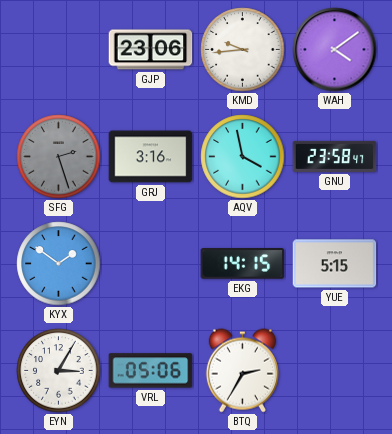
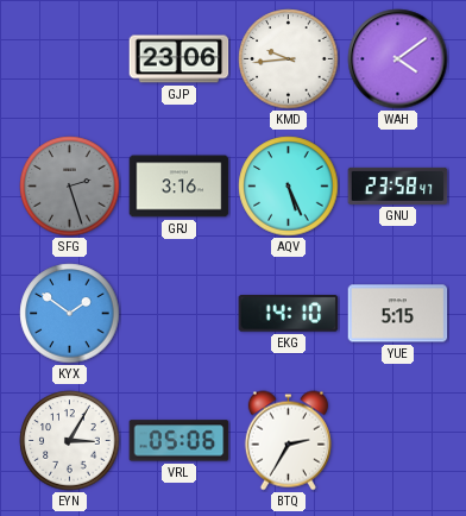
AQV: 3:58 -> 5:26
EKG: 14:15 -> 14:10
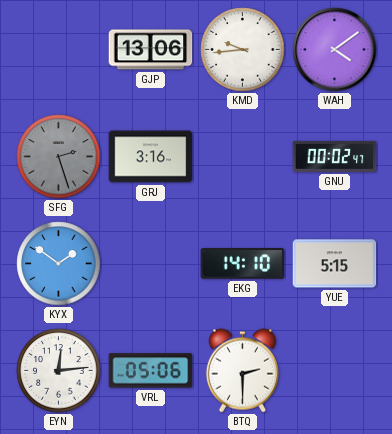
GJP: 23:06 -> 13:06
AQV: 5:26 -> none
GNU: 23:58 -> 00:02
EYN: 3:05 -> 12:14
BTQ: 2:35 -> 2:30
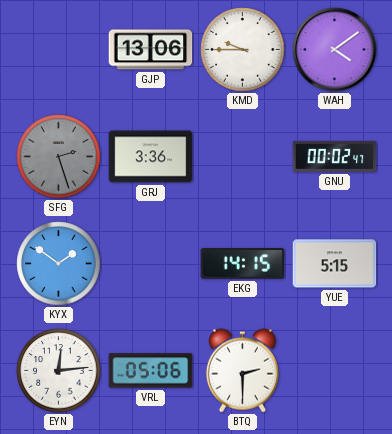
KMD: 9:44 -> 9:45
GRJ: 3:16 -> 3:36
EKG: 14:10 -> 14:15
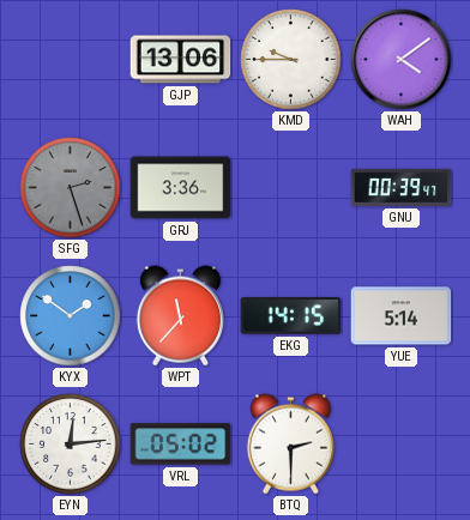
GNU: 00:02 -> 00:39
WPT: none -> 11:37
YUE: 5:15 -> 5:14
VRL: 05:06 -> 05:02
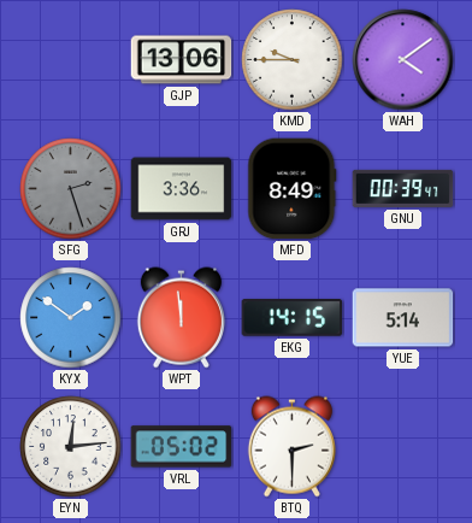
MFD: none -> 8:49
WPT: 11:37 -> 11:59
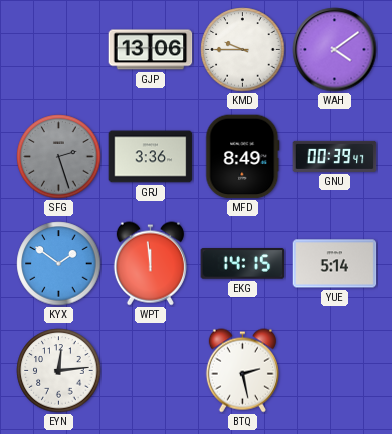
VRL: 05:02 -> none
BTQ: 2:30 -> 2:28
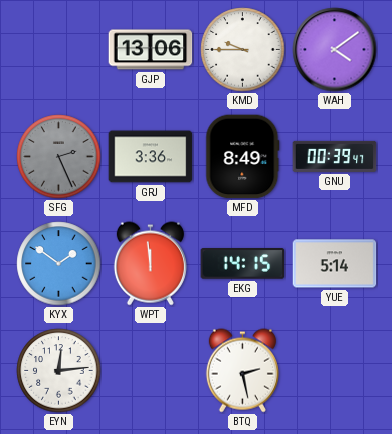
SFG: 2:27 -> 2:26
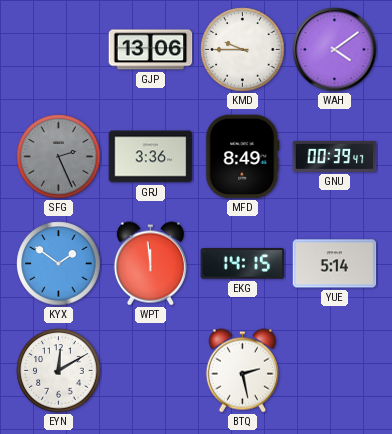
EYN: 12:14 -> 12:10
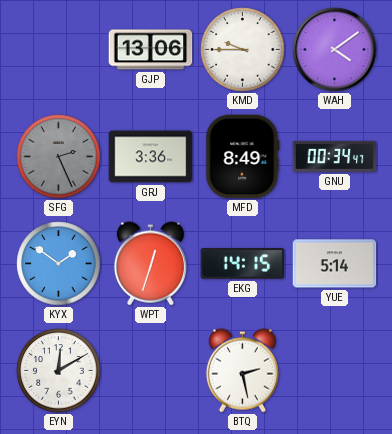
GNU: 00:39 -> 00:34
WPT: 11:59 -> 12:33
